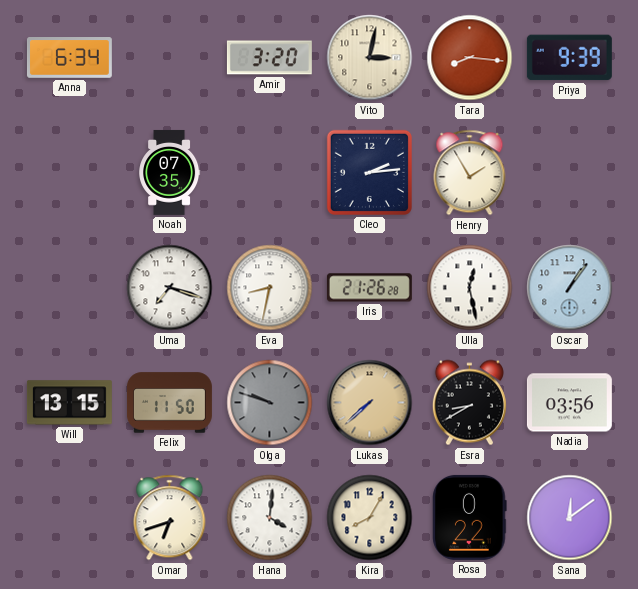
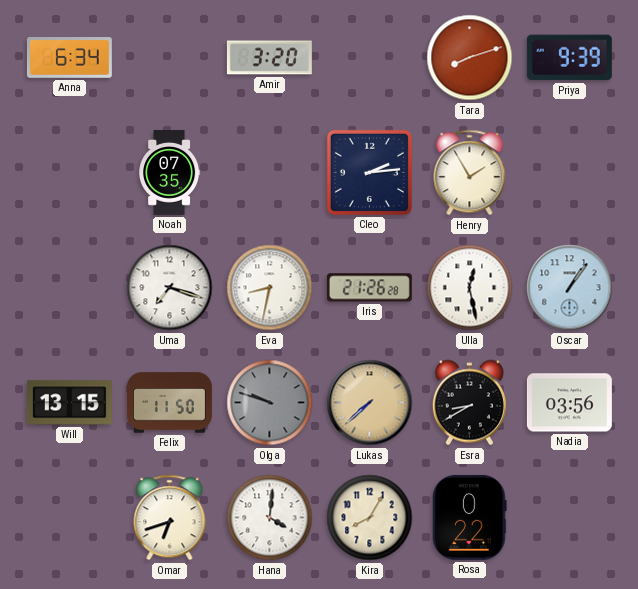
Vito: 3:02 -> none
Tara: 8:16 -> 8:12
Sana: 12:09 -> none
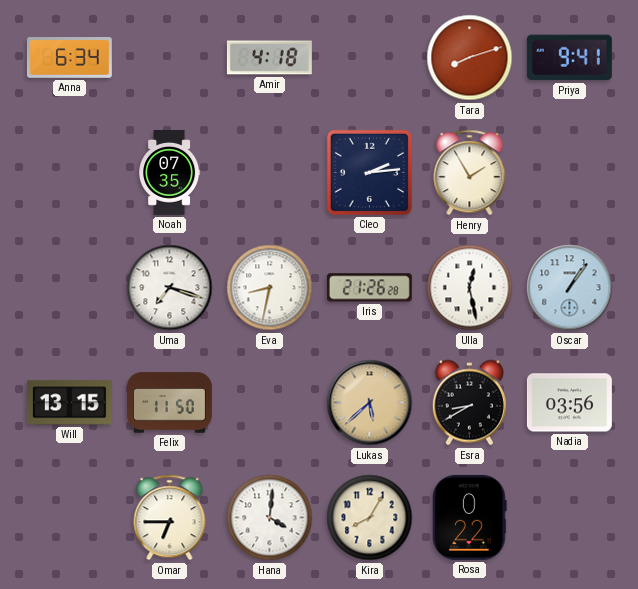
Amir: 3:20 -> 4:18
Priya: 9:39 -> 9:41
Olga: 9:48 -> none
Lukas: 7:38 -> 5:38
Omar: 6:42 -> 6:45
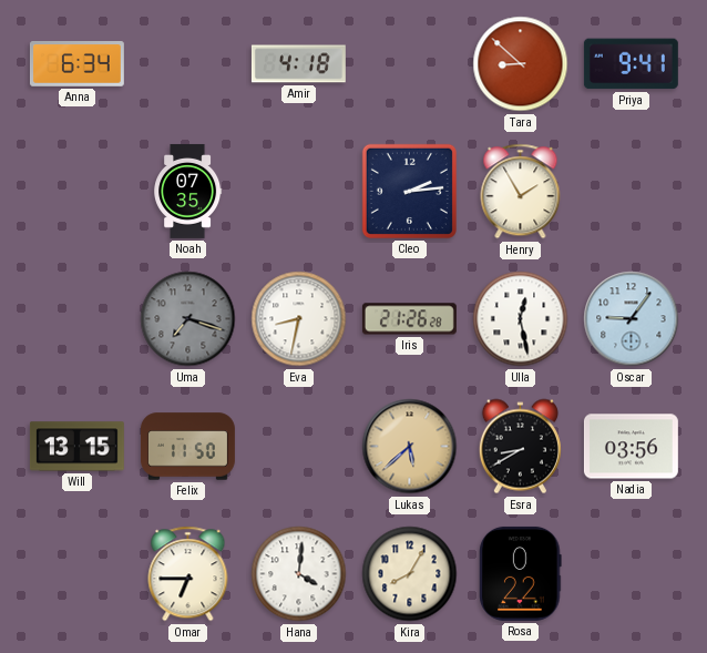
Tara: 8:12 -> 8:52
Uma dial: white -> grey
Oscar: 1:06 -> 9:06
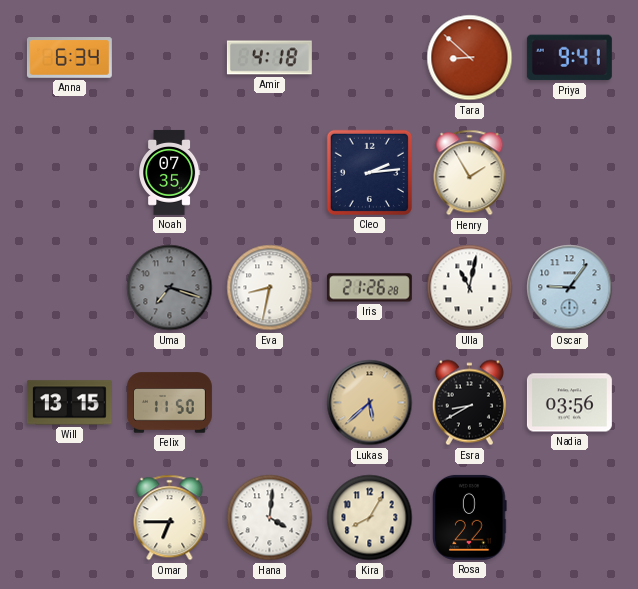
Ulla: 12:28 -> 11:02
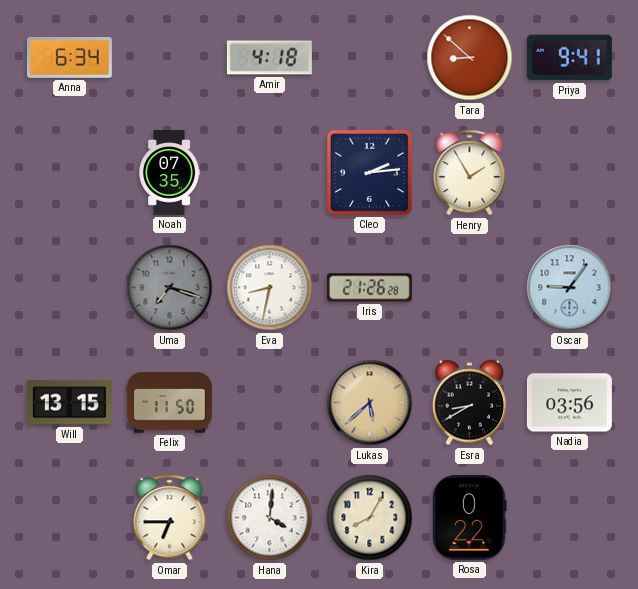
Ulla: 11:02 -> none
